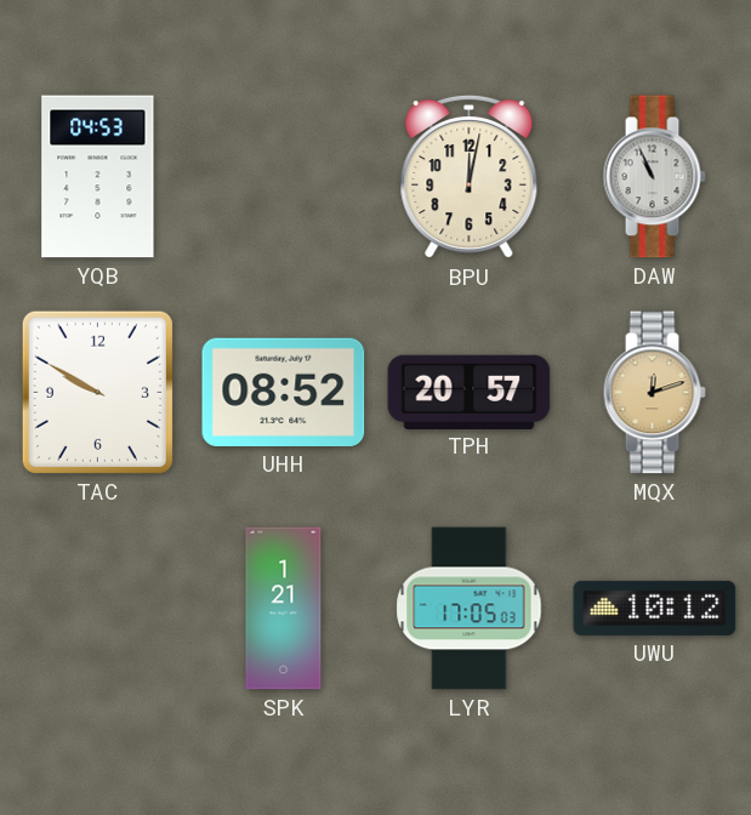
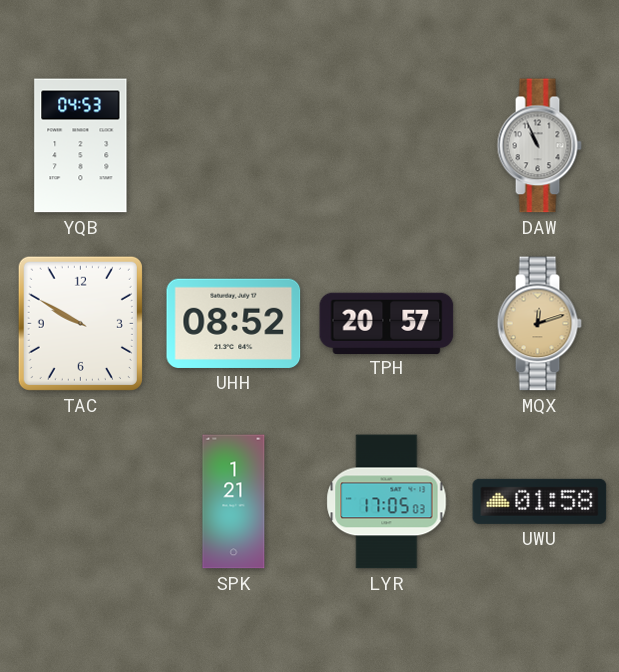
BPU: 12:02 -> none
UWU: 10:12 -> 01:58
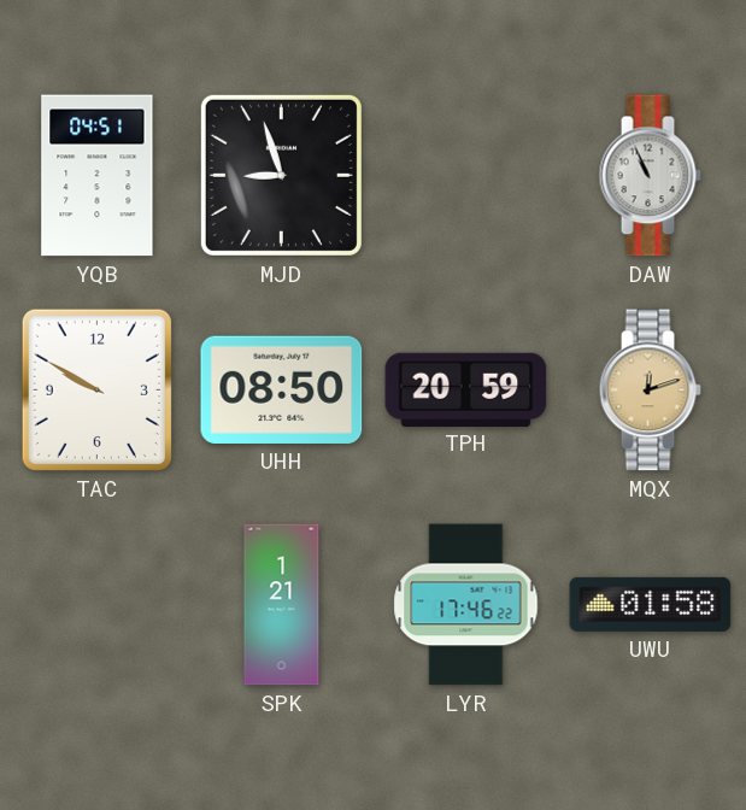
YQB: 04:53 -> 04:51
MJD: none -> 8:57
UHH: 08:52 -> 08:50
TPH: 20:57 -> 20:59
LYR: 17:05 -> 17:46
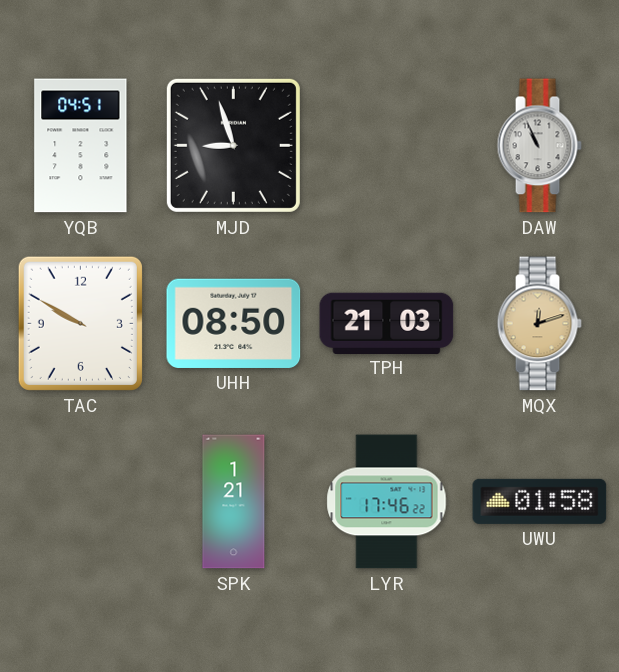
TPH: 20:59 -> 21:03
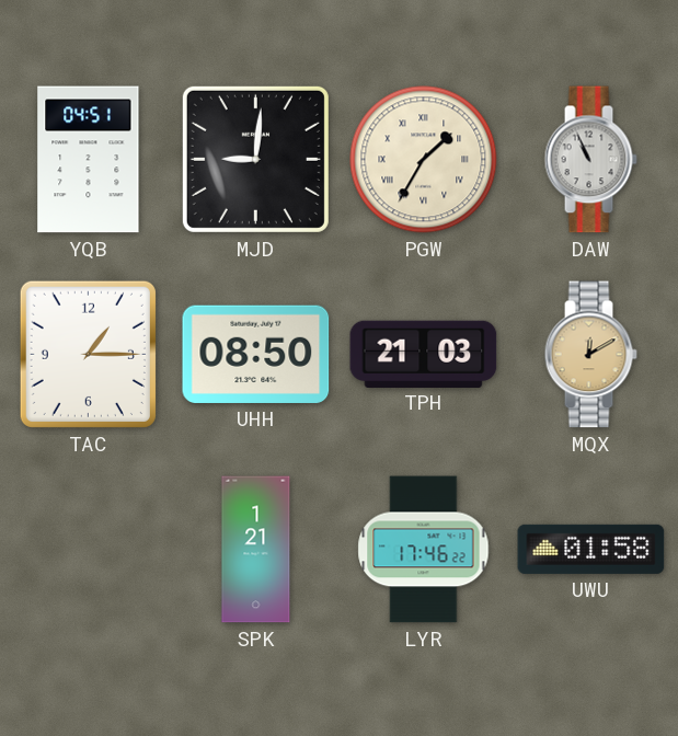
MJD: 8:57 -> 9:01
PGW: none -> 1:35
TAC: 9:50 -> 1:15
MQX: 12:12 -> 12:10
